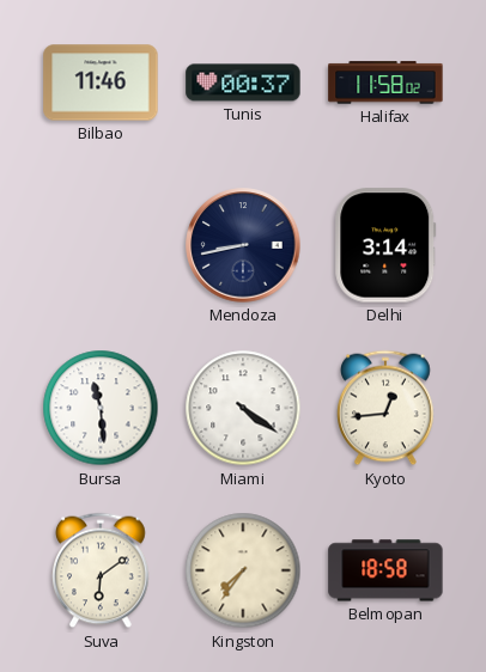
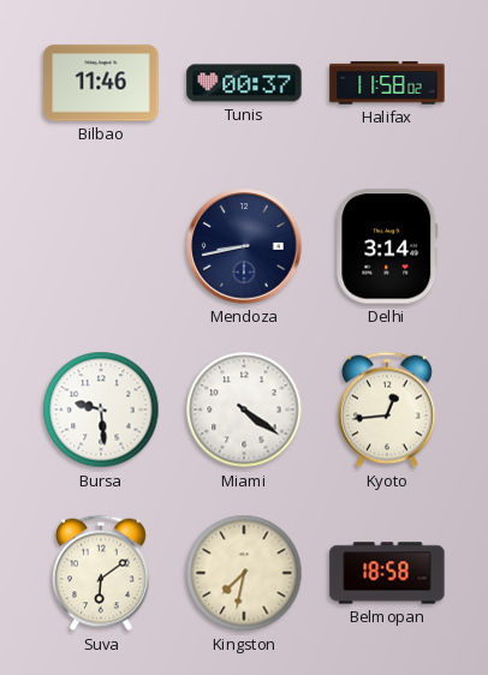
Bursa: 11:29 -> 9:29
Kingston: 7:36 -> 7:32
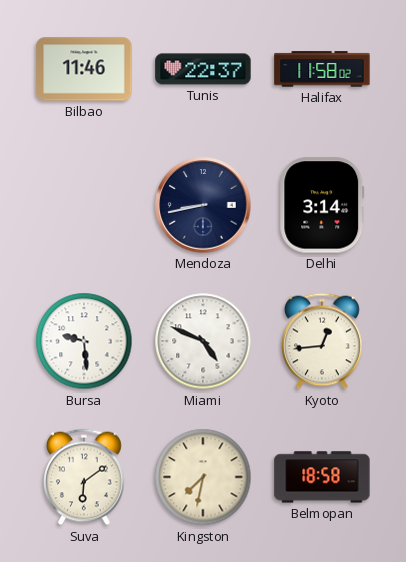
Tunis: 00:37 -> 22:37
Miami: 4:21 -> 4:49
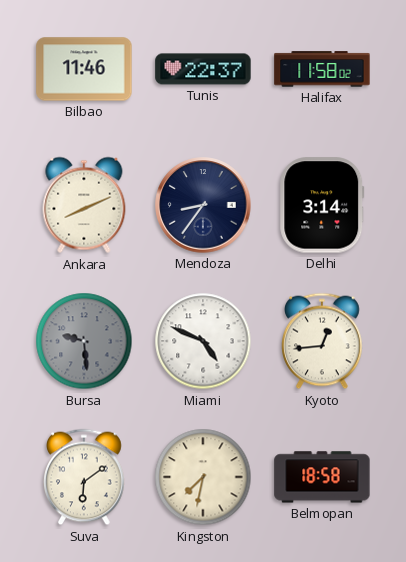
Ankara: none -> 8:11
Mendoza: 8:43 -> 8:36
Bursa dial: white -> grey
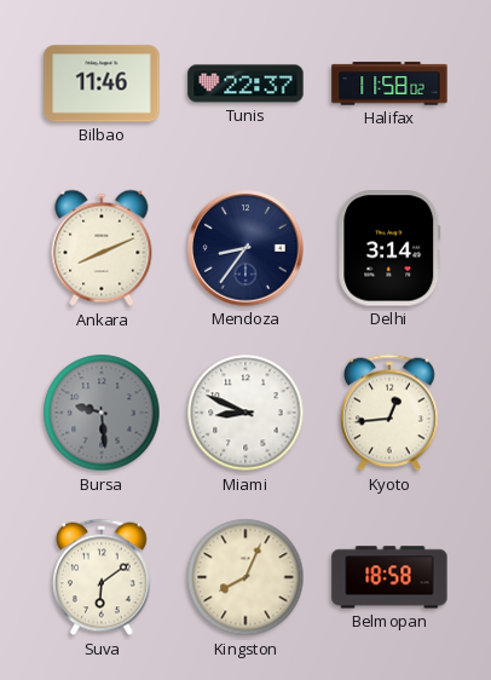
Miami: 4:49 -> 8:49
Kingston: 7:32 -> 8:04
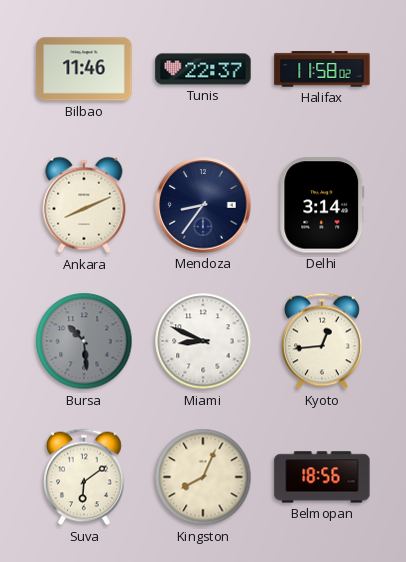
Bursa: 9:29 -> 10:29
Belmopan: 18:58 -> 18:56
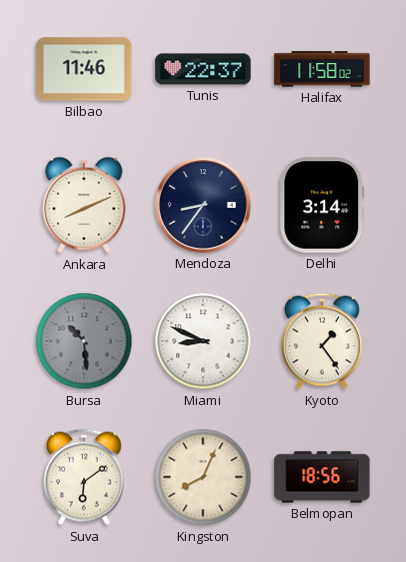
Kyoto: 12:44 -> 1:24
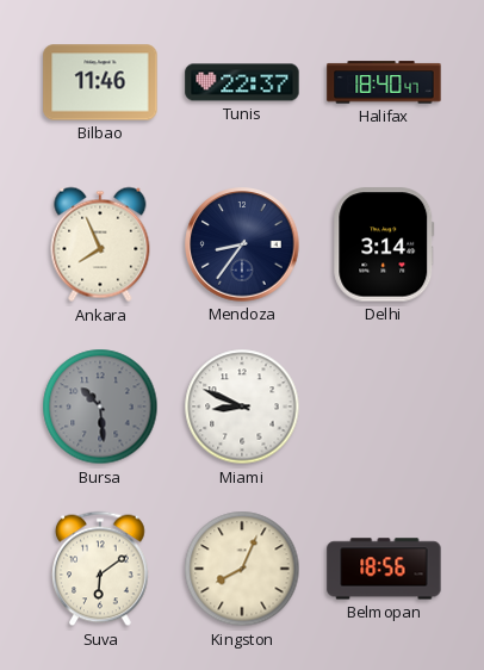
Halifax: 11:58 -> 18:40
Ankara: 8:11 -> 7:56
Kyoto: 1:24 -> none
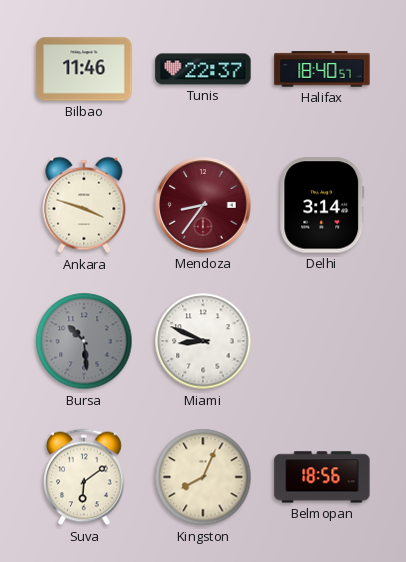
Halifax: 18:40:47 -> 18:40:57
Ankara: 7:56 -> 3:48
Mendoza dial: navy -> burgundy
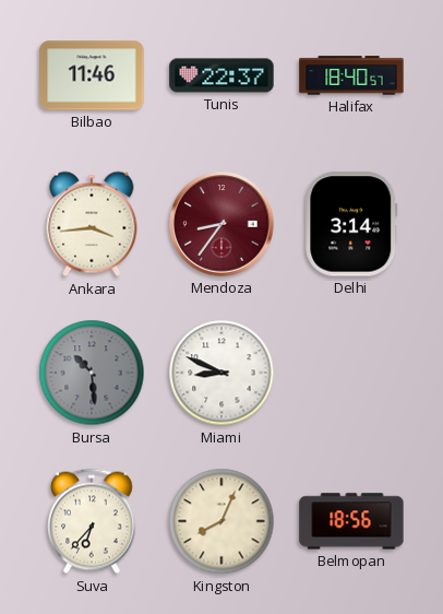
Ankara: 3:48 -> 3:44
Suva: 6:09 -> 6:37
